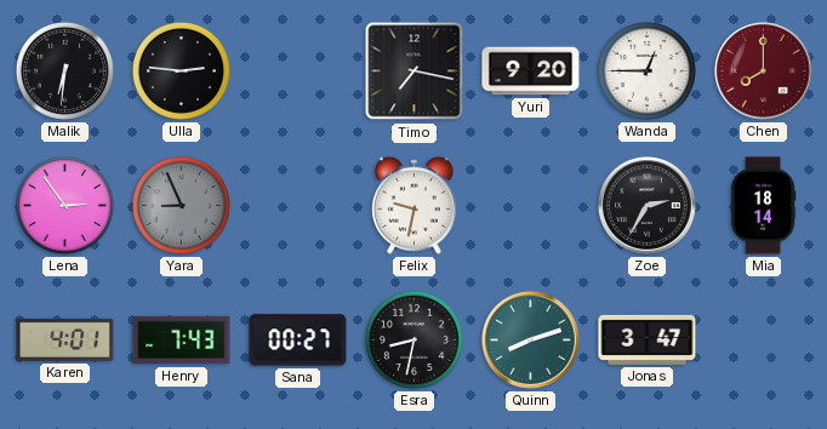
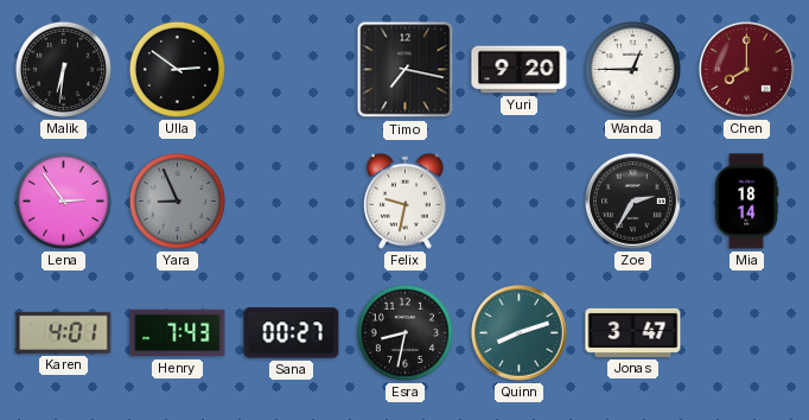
Ulla: 2:46 -> 2:51
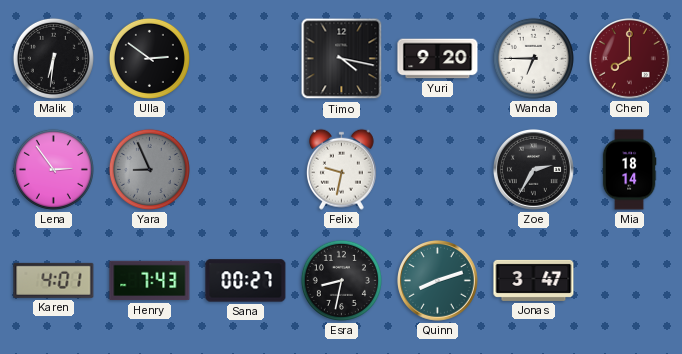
Timo: 7:17 -> 4:17
Wanda: 12:45 -> 6:45
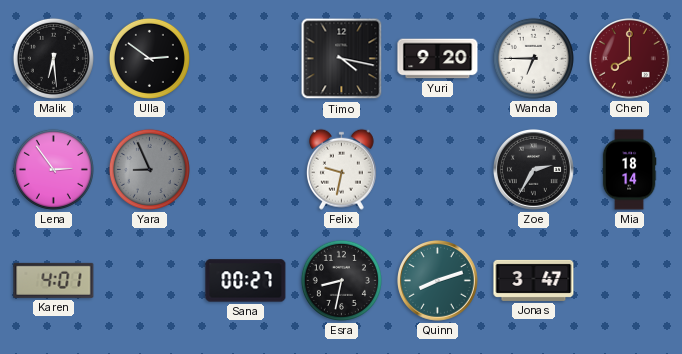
Malik: 6:31 -> 6:29
Henry: 7:43 -> none
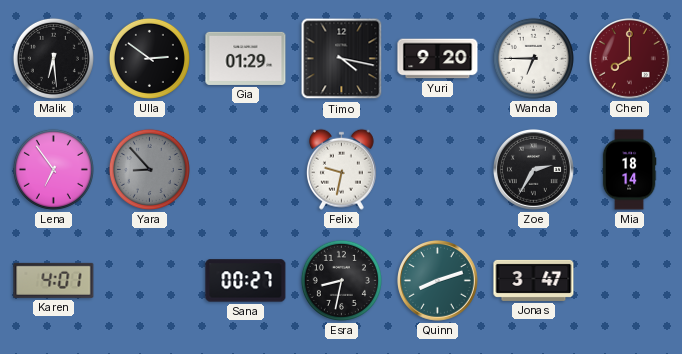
Gia: none -> 01:29
Lena: 2:54 -> 6:54
Yara: 8:56 -> 8:53
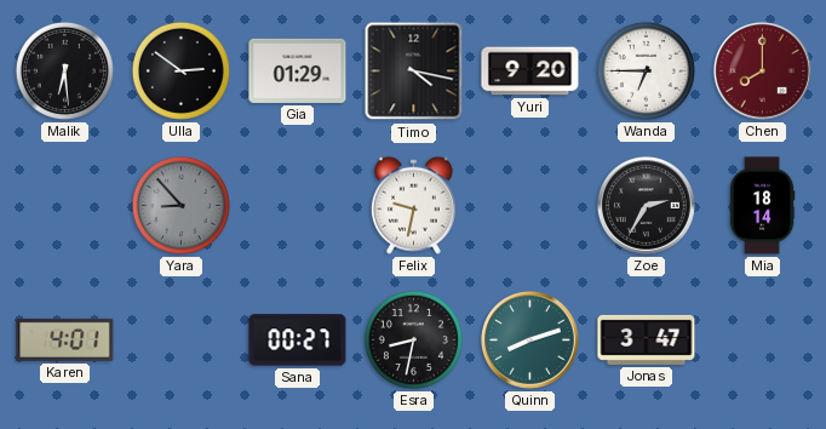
Lena: 6:54 -> none
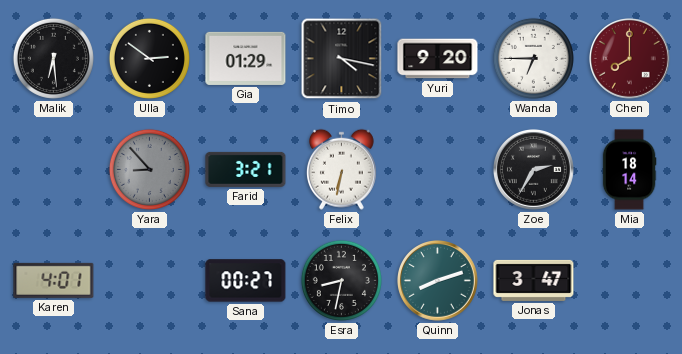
Farid: none -> 3:21
Felix: 9:32 -> 6:32
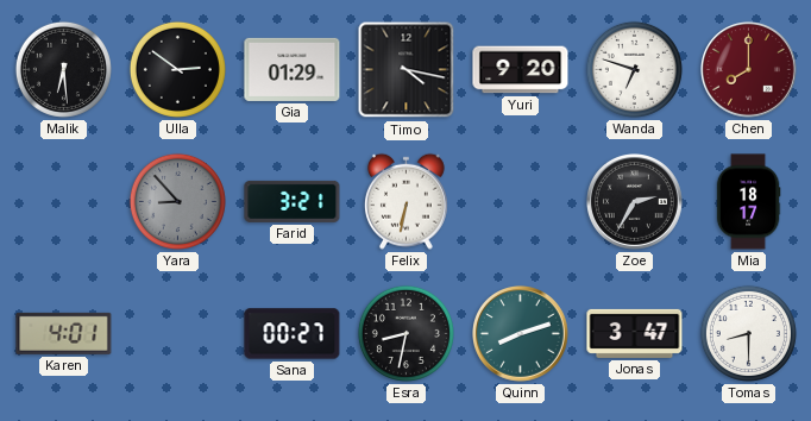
Wanda: 6:45 -> 6:48
Mia: 18:14 -> 18:17
Tomas: none -> 8:30
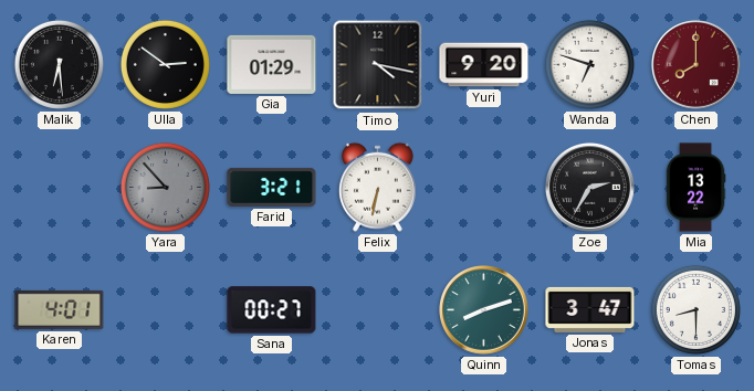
Mia: 18:17 -> 13:22
Esra: 8:32 -> none
